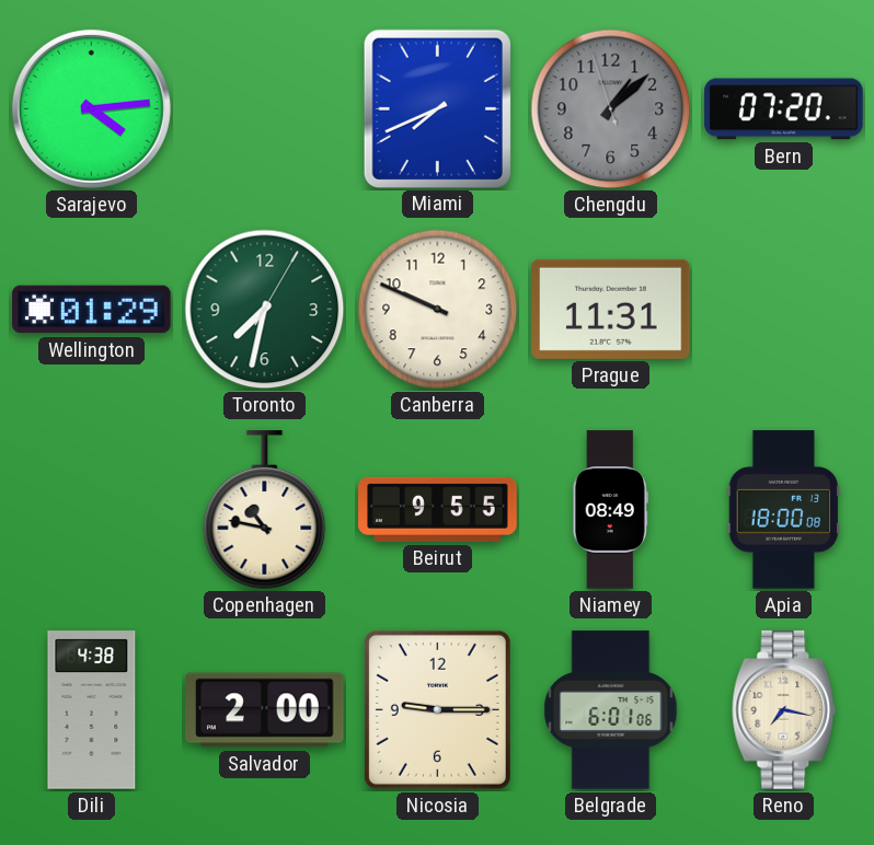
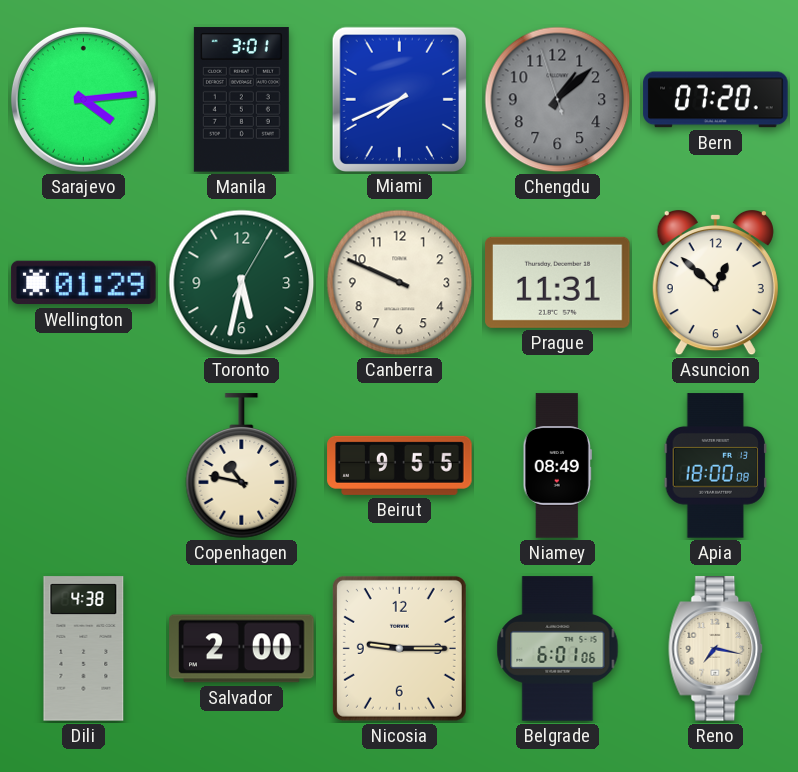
Manila: none -> 3:01
Toronto: 7:32 -> 5:32
Asuncion: none -> 12:52
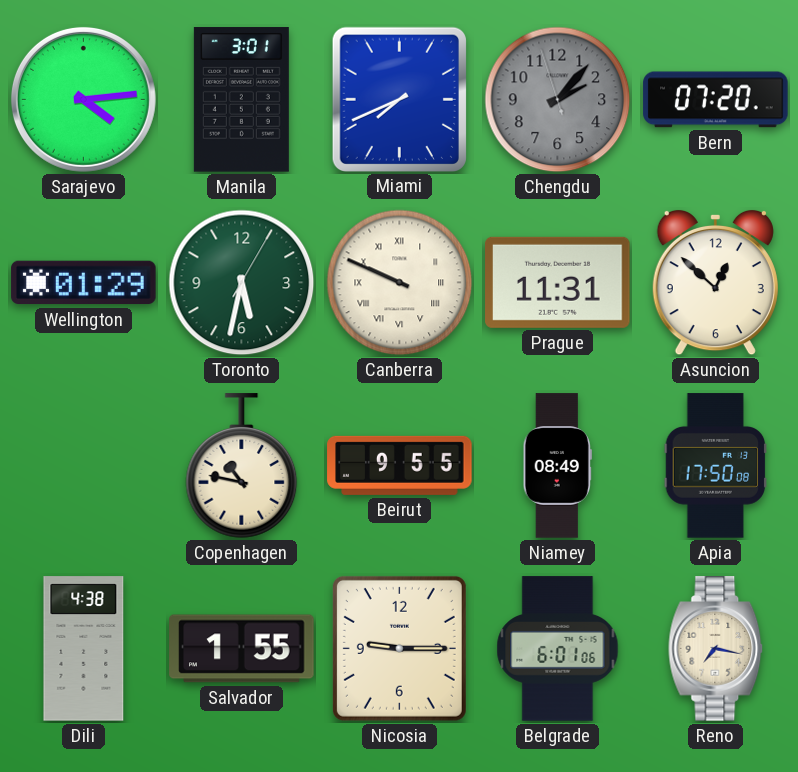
Chengdu: 1:07 -> 2:06
Canberra numerals: Arabic -> Roman
Apia: 18:00 -> 17:50
Salvador: 2:00 -> 1:55
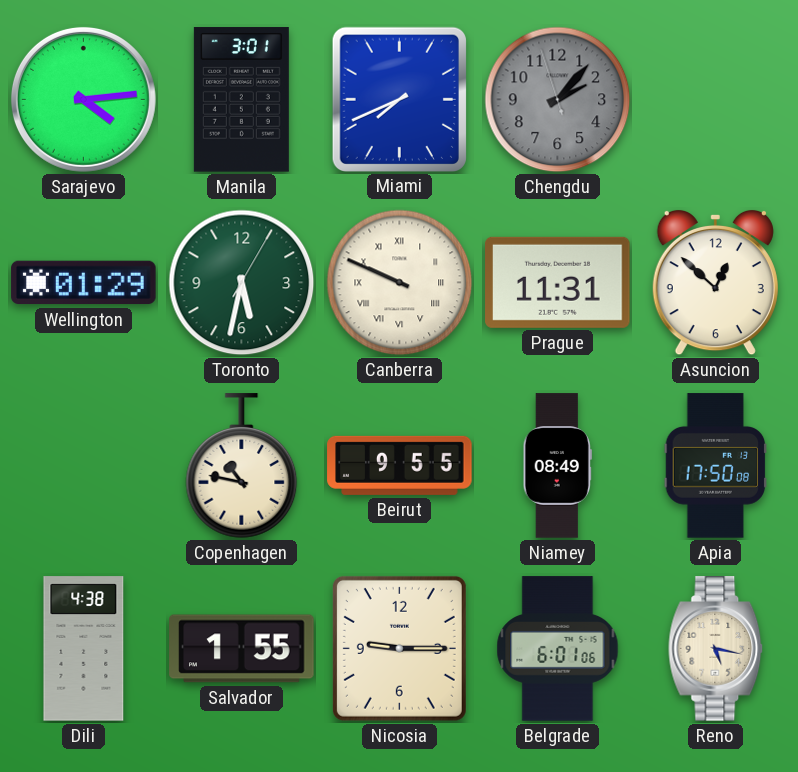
Bern: 07:20 -> none
Reno: 7:17 -> 5:17
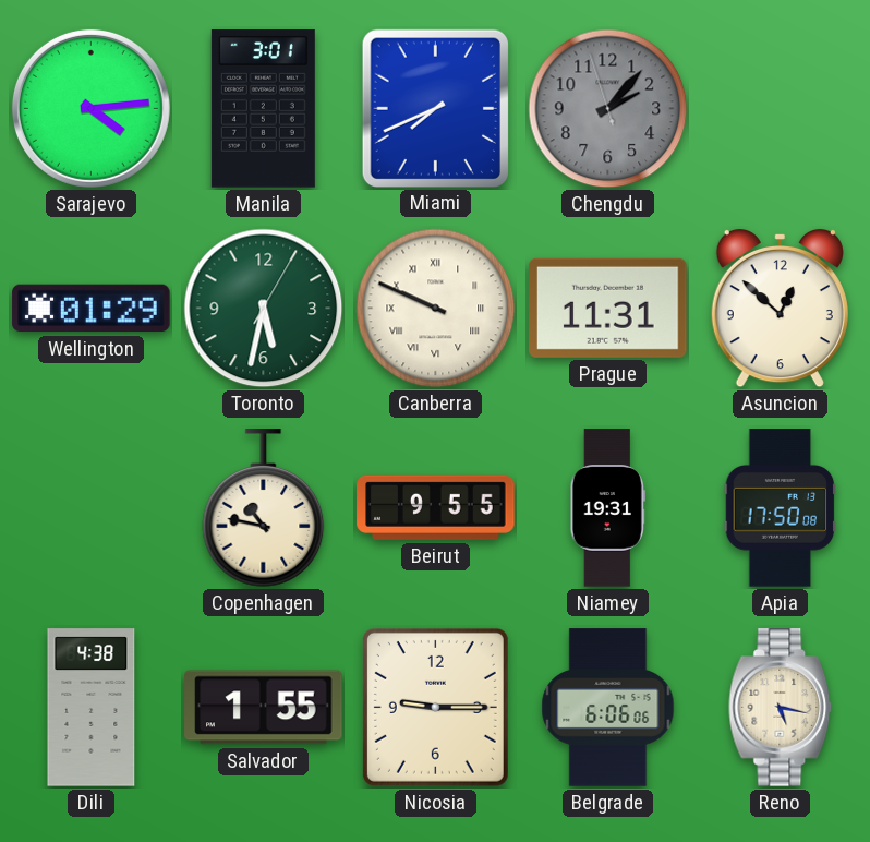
Niamey: 08:49 -> 19:31
Belgrade: 6:01 -> 6:06
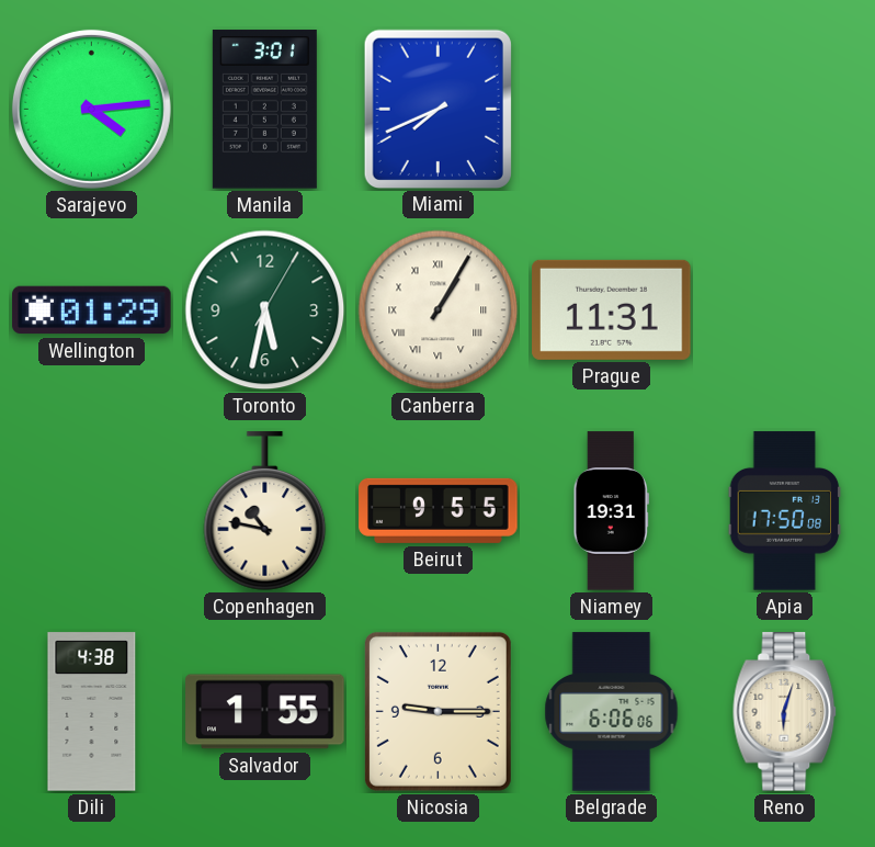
Chengdu: 2:06 -> none
Canberra: 9:49 -> 1:05
Asuncion: 12:52 -> none
Reno: 5:17 -> 6:03
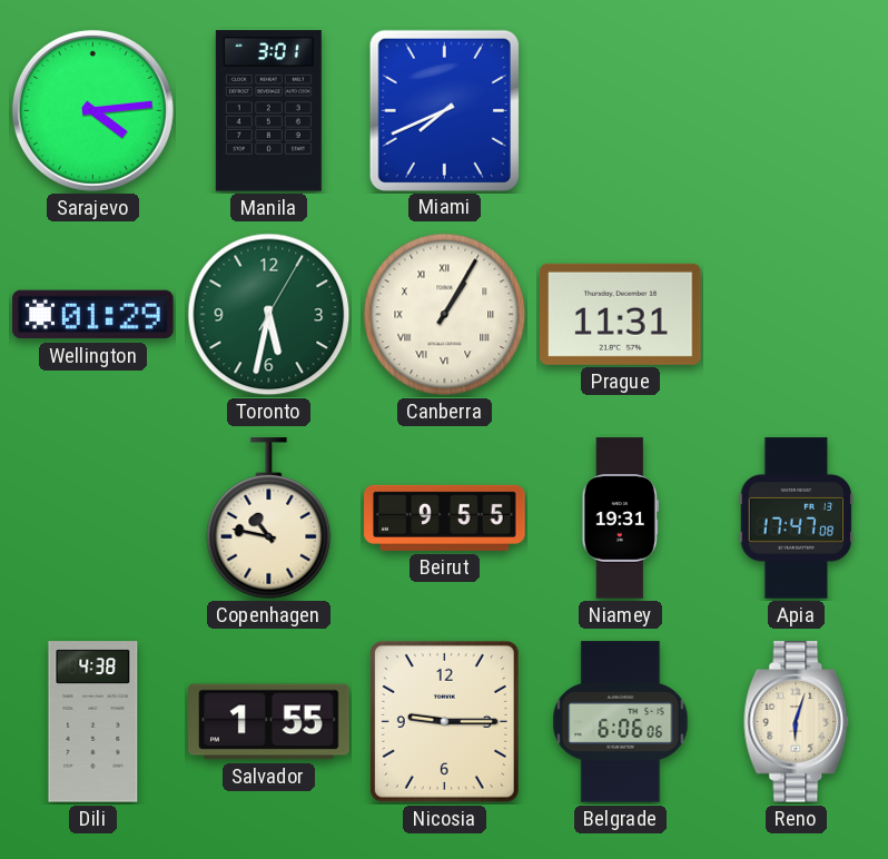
Apia: 17:50 -> 17:47
